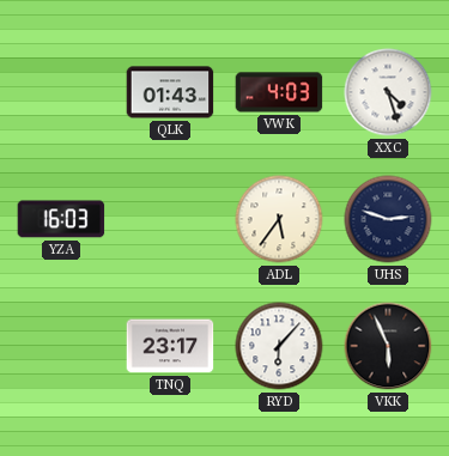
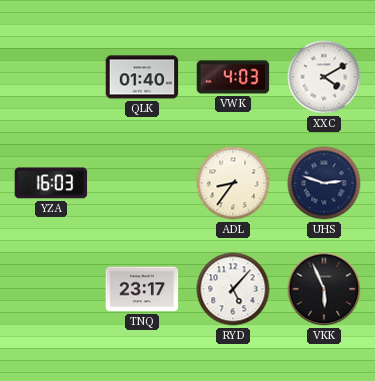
QLK: 01:43 -> 01:40
XXC: 4:27 -> 4:10
ADL: 5:36 -> 8:36
RYD: 6:07 -> 5:07
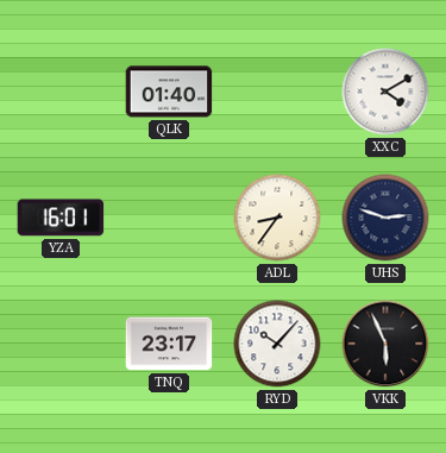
VWK: 4:03 -> none
YZA: 16:03 -> 16:01
RYD: 5:07 -> 10:07
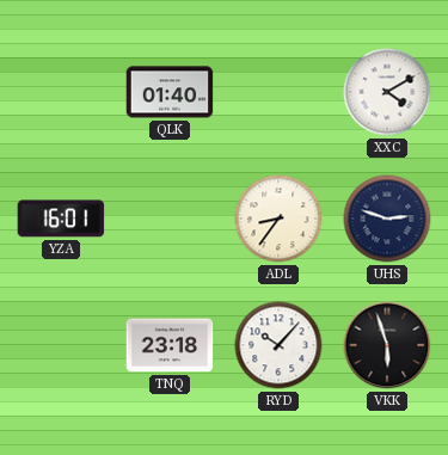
TNQ: 23:17 -> 23:18
VKK: 5:56 -> 5:57
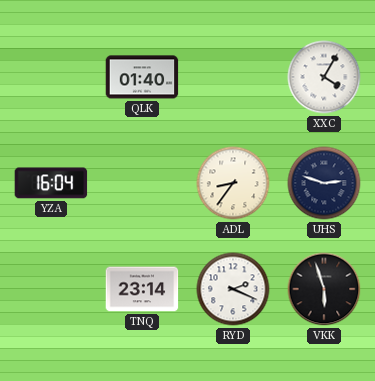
XXC: 4:10 -> 4:05
YZA: 16:01 -> 16:04
TNQ: 23:18 -> 23:14
RYD: 10:07 -> 2:19
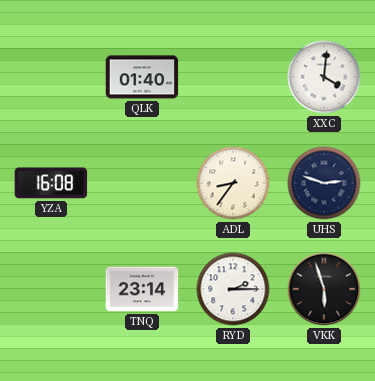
XXC: 4:05 -> 4:01
YZA: 16:04 -> 16:08
RYD: 2:19 -> 2:15
